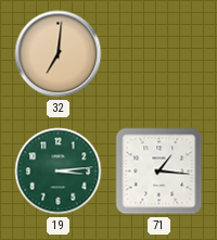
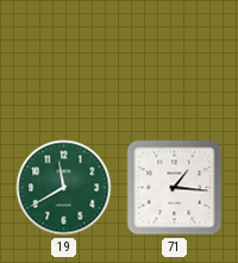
32: 7:01 -> none
19: 3:14 -> 11:40
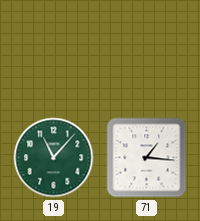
19: 11:40 -> 11:07
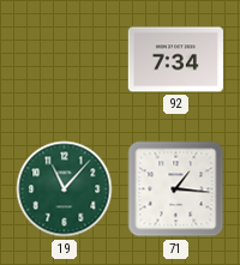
92: none -> 7:34
